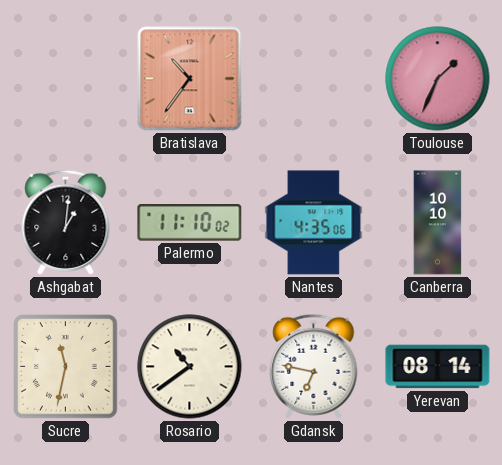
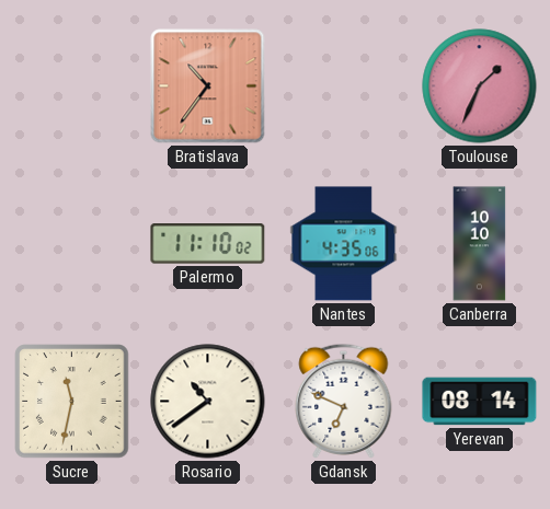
Ashgabat: 1:01 -> none
Gdansk: 6:47 -> 6:49
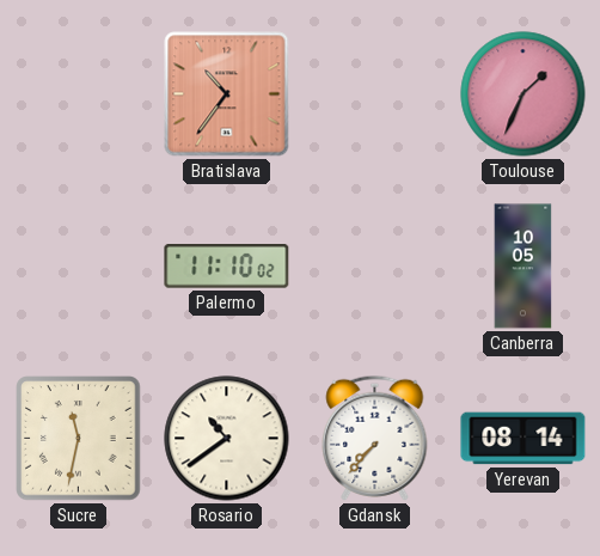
Nantes: 4:35 -> none
Canberra: 10:10 -> 10:05
Gdansk: 6:49 -> 7:37
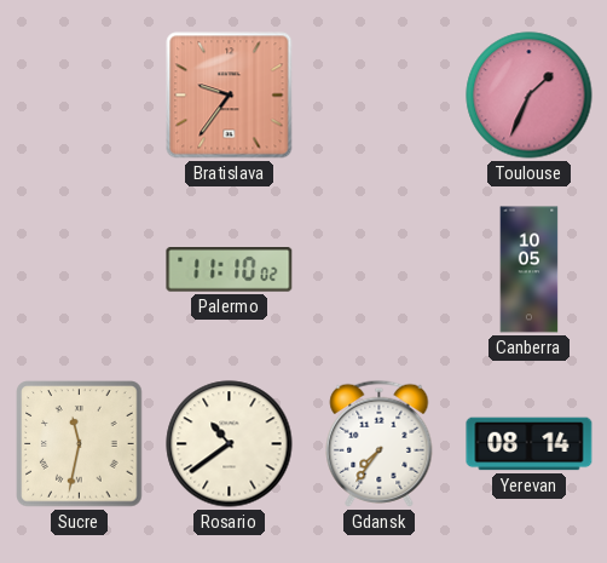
Bratislava: 10:36 -> 9:36
Gdansk: 7:37 -> 7:36
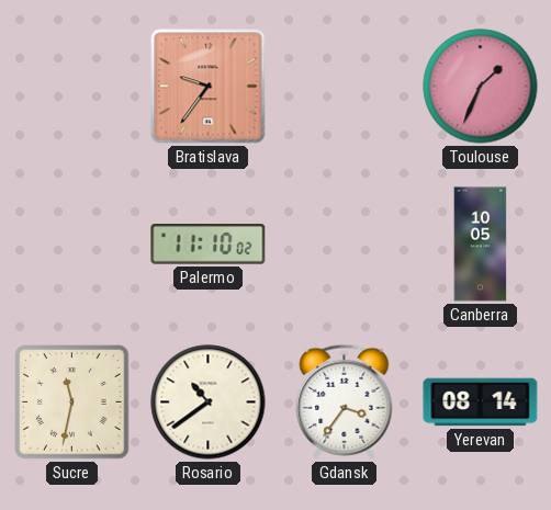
Gdansk: 7:36 -> 3:36
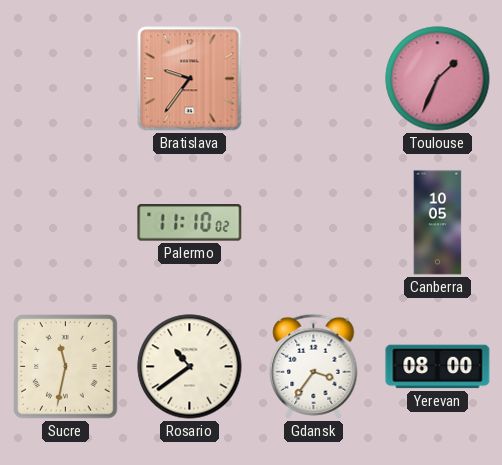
Yerevan: 08:14 -> 08:00
